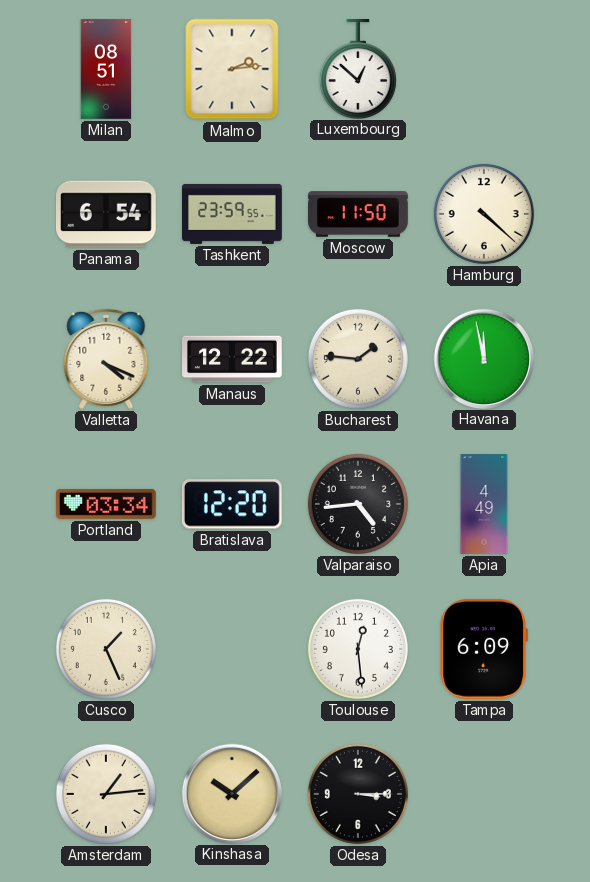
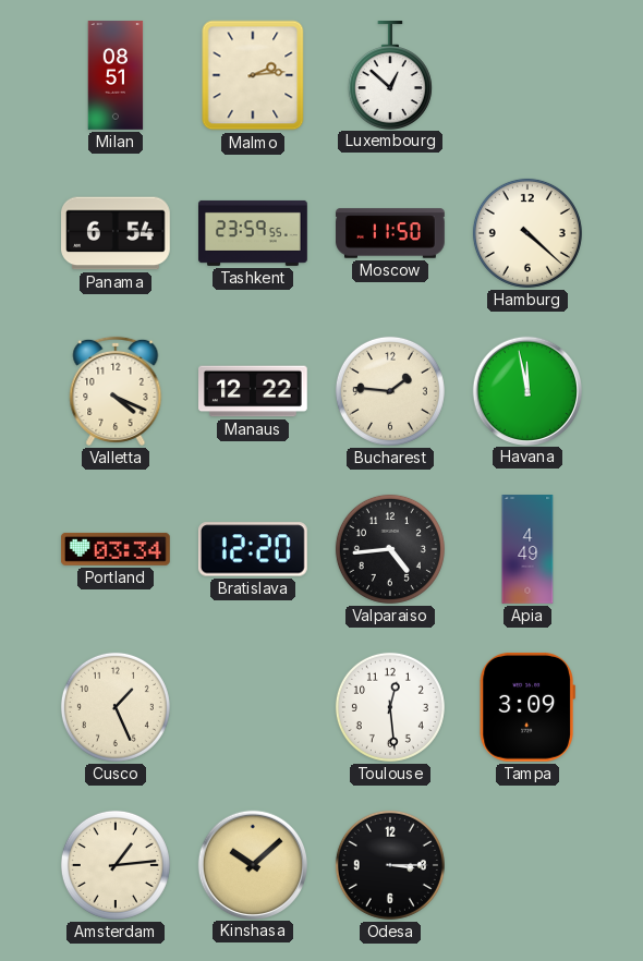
Tampa: 6:09 -> 3:09
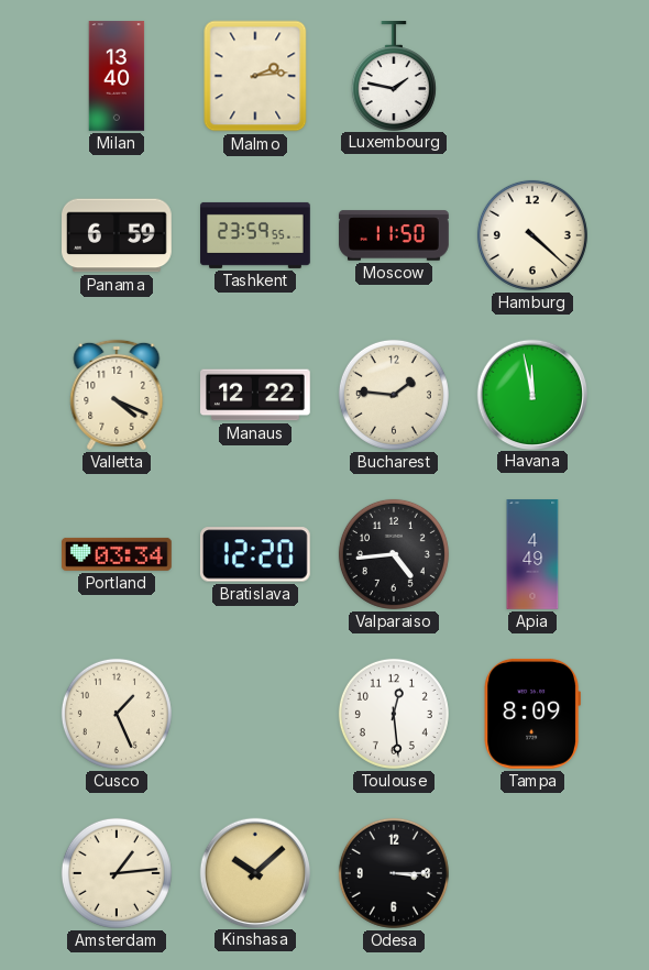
Milan: 08:51 -> 13:40
Luxembourg: 12:52 -> 1:47
Panama: 6:54 -> 6:59
Tampa: 3:09 -> 8:09
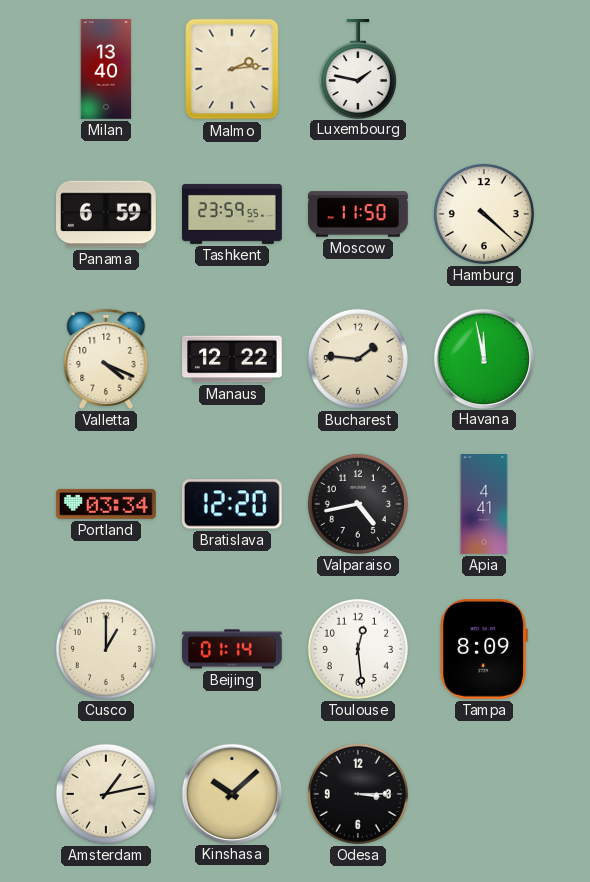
Valparaiso: 4:44 -> 4:43
Apia: 4:49 -> 4:41
Cusco: 1:26 -> 1:00
Beijing: none -> 01:14
Amsterdam: 1:14 -> 1:13
